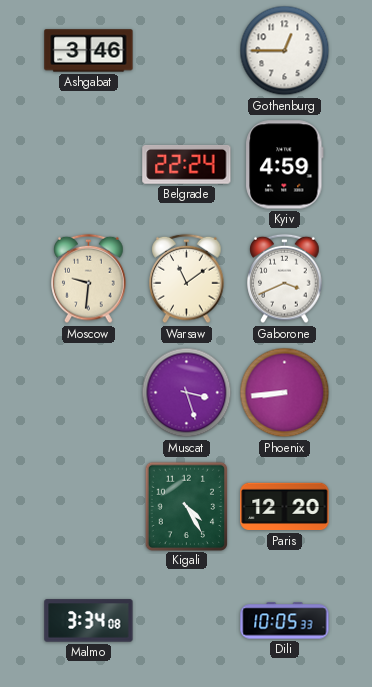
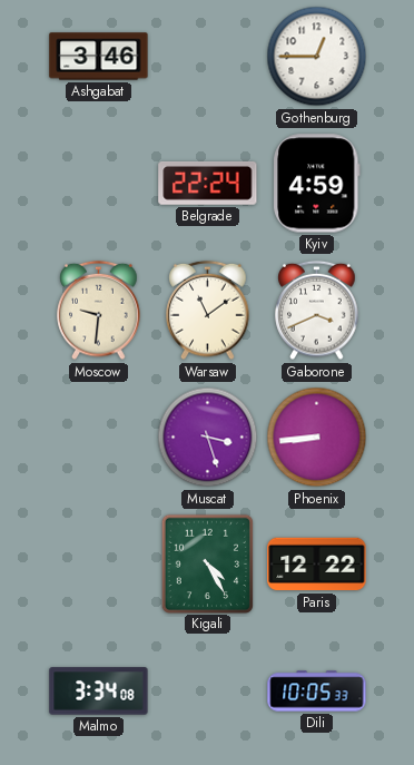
Paris: 12:20 -> 12:22
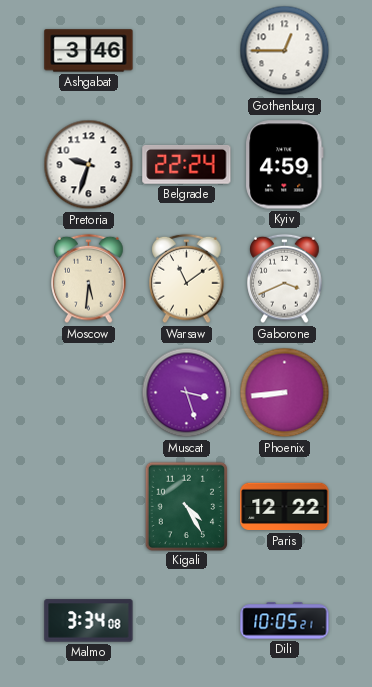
Pretoria: none -> 9:33
Moscow: 9:31 -> 5:31
Dili: 10:05:33 -> 10:05:21
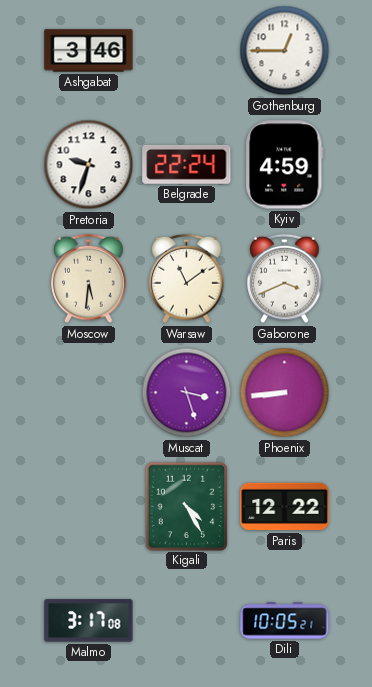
Malmo: 3:34 -> 3:17
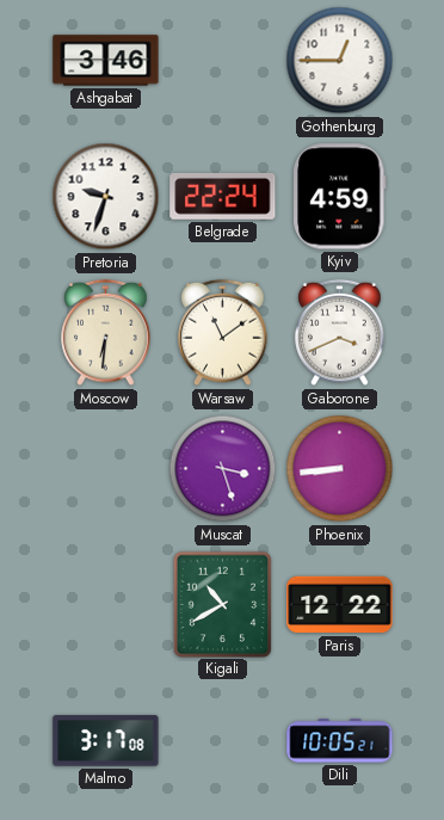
Moscow: 5:31 -> 6:31
Kigali: 4:25 -> 10:40
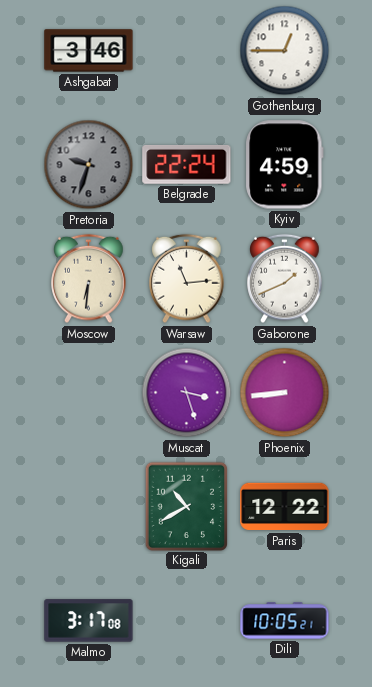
Pretoria dial: white -> grey
Warsaw: 11:09 -> 11:14
Gaborone: 3:41 -> 1:41
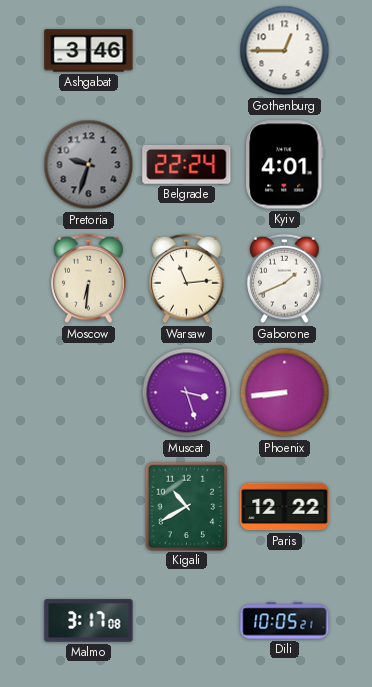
Kyiv: 4:59 -> 4:01
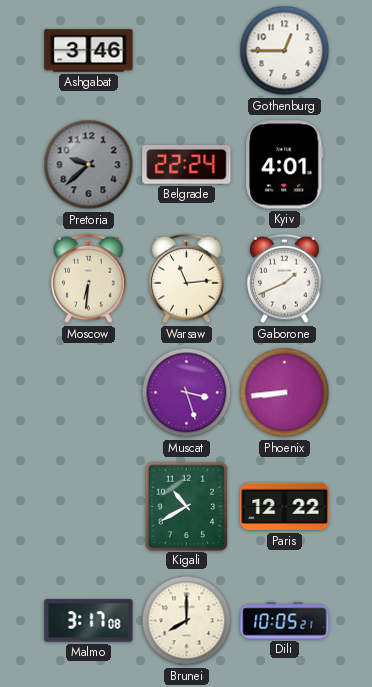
Pretoria: 9:33 -> 9:38
Brunei: none -> 8:00
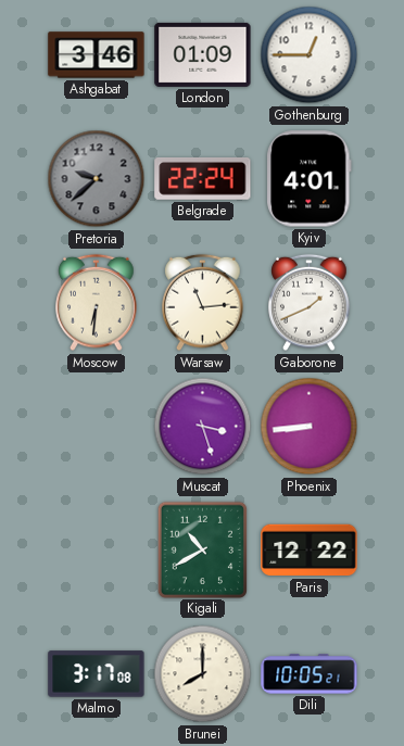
London: none -> 01:09
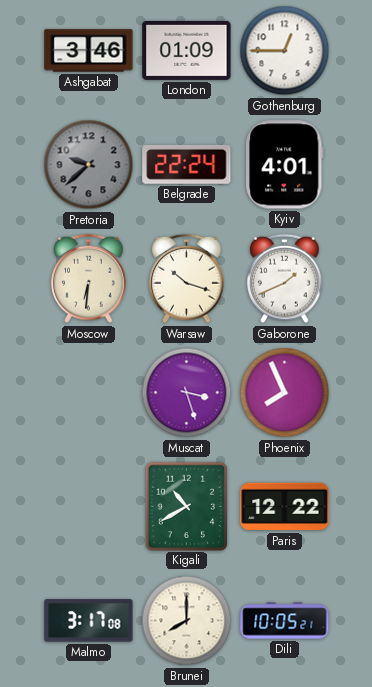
Warsaw: 11:14 -> 10:18
Phoenix: 8:44 -> 7:56
